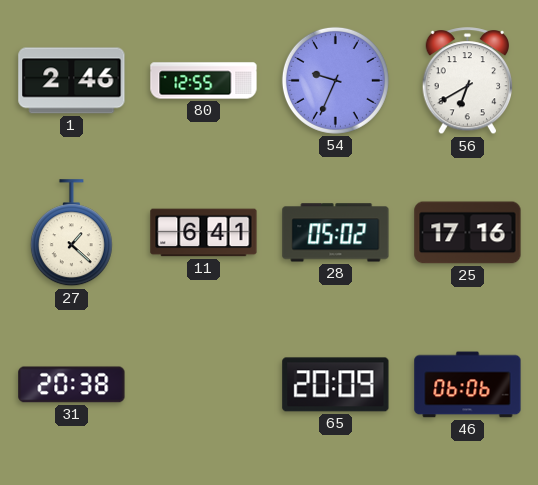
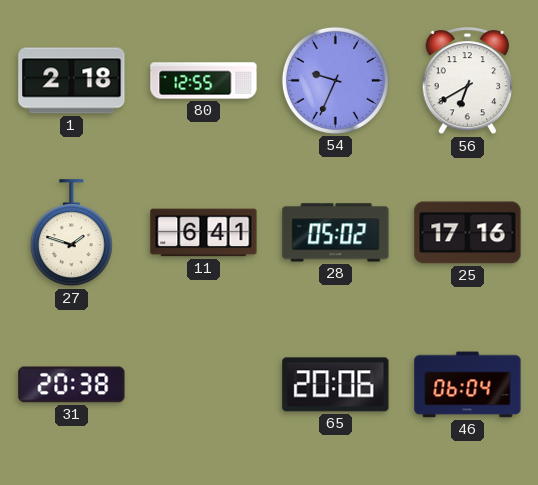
1: 2:46 -> 2:18
27: 1:22 -> 1:48
65: 20:09 -> 20:06
46: 06:06 -> 06:04
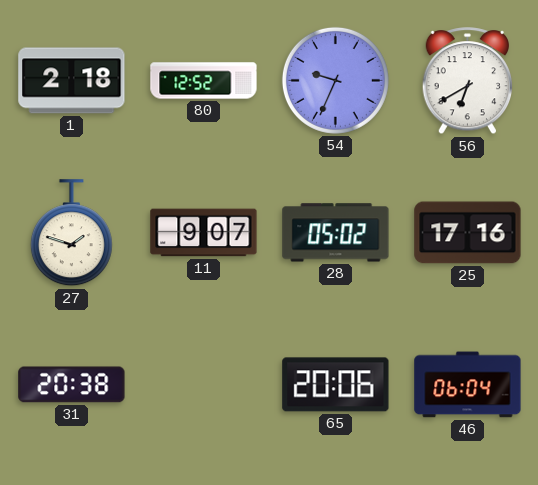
80: 12:55 -> 12:52
11: 6:41 -> 9:07
